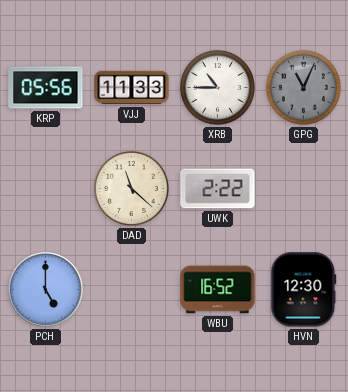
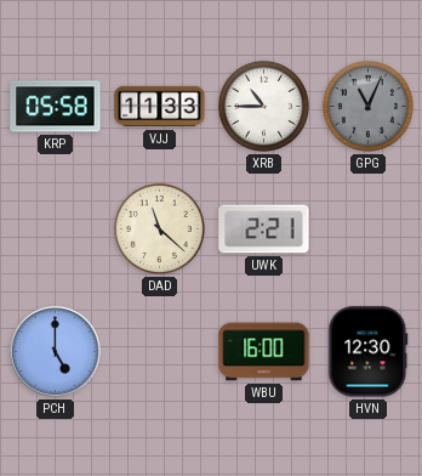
KRP: 05:56 -> 05:58
UWK: 2:22 -> 2:21
WBU: 16:52 -> 16:00
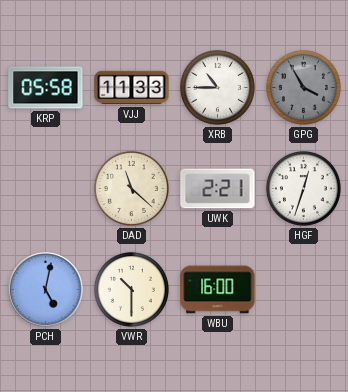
GPG: 11:04 -> 3:55
HGF: none -> 12:33
PCH: 5:00 -> 5:02
VWR: none -> 10:30
HVN: 12:30 -> none
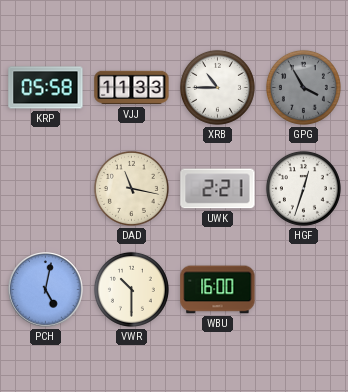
DAD: 11:22 -> 11:17
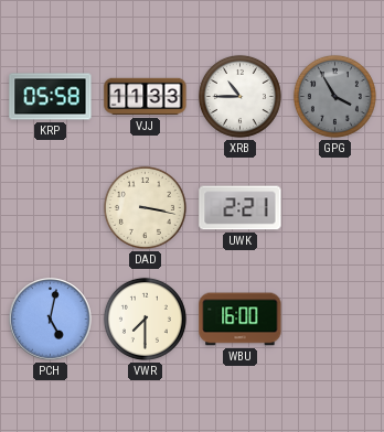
DAD: 11:17 -> 3:17
HGF: 12:33 -> none
VWR: 10:30 -> 7:30
